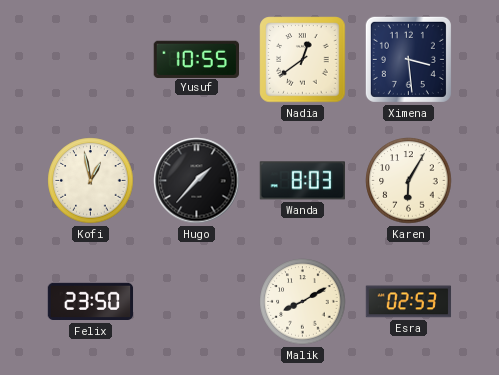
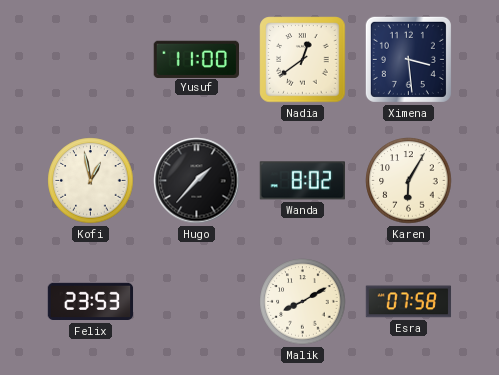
Yusuf: 10:55 -> 11:00
Wanda: 8:03 -> 8:02
Felix: 23:50 -> 23:53
Esra: 02:53 -> 07:58
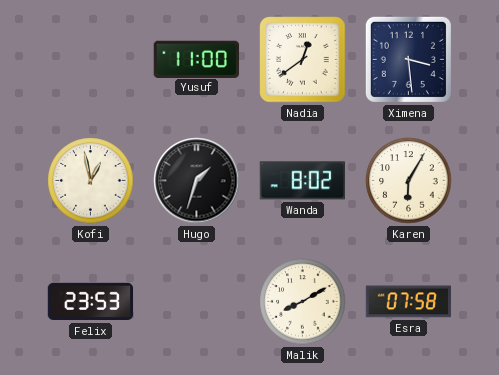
Hugo: 1:37 -> 1:33
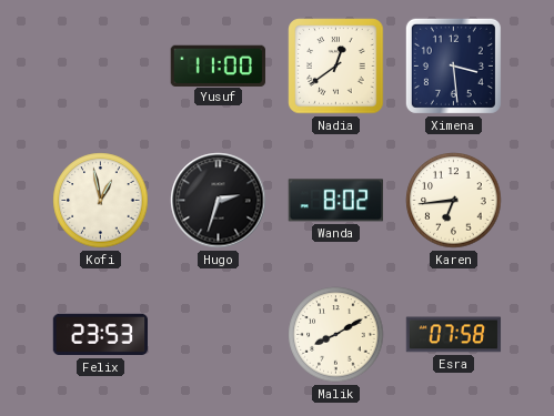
Hugo: 1:33 -> 2:33
Karen: 6:05 -> 6:44
